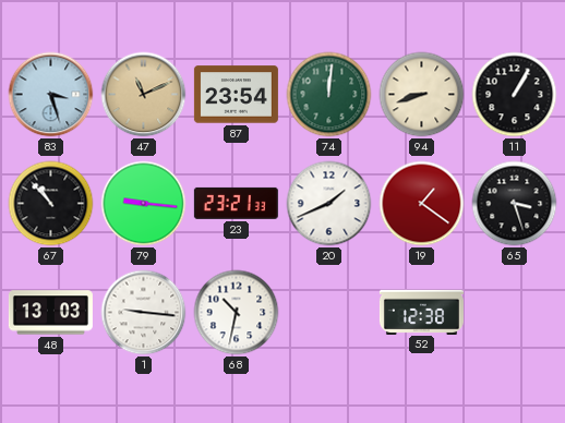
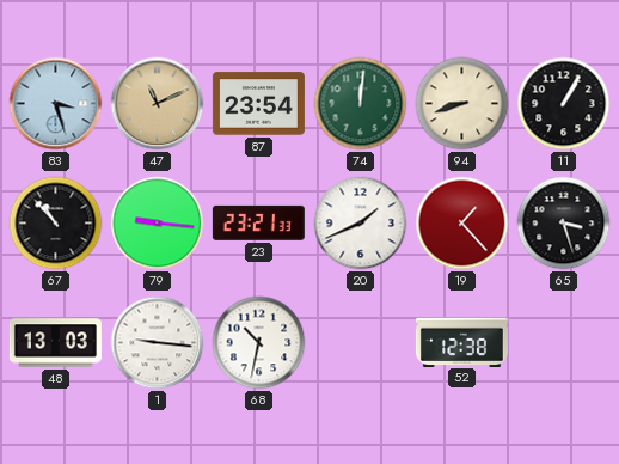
19: 1:21 -> 1:23
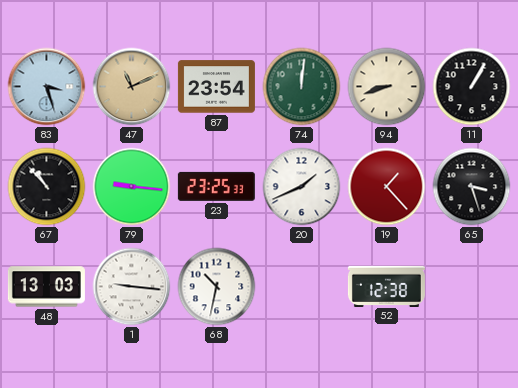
23: 23:21 -> 23:25
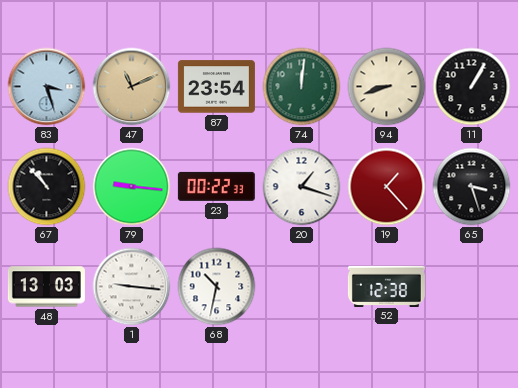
23: 23:25 -> 00:22
20: 1:41 -> 1:18
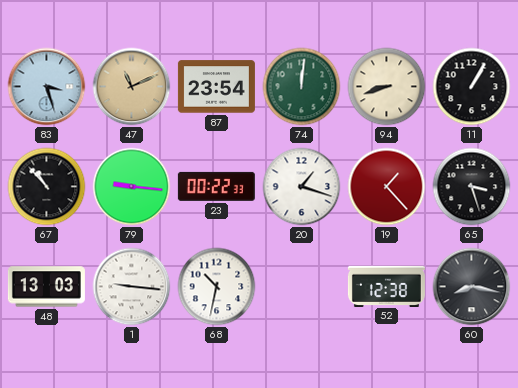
60: none -> 8:17
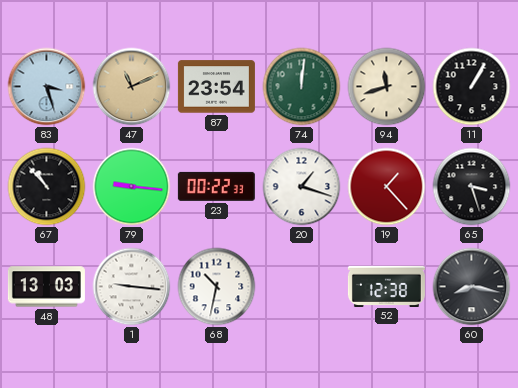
94: 8:42 -> 11:42
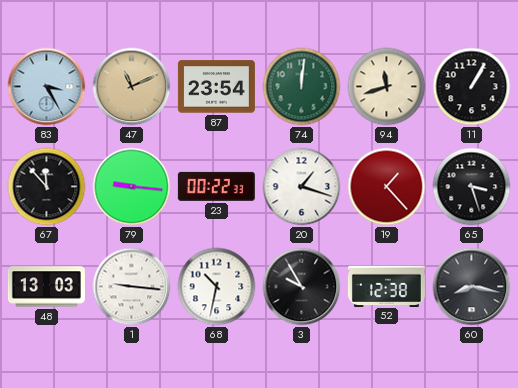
83: 3:27 -> 3:25
67: 10:53 -> 11:53
3: none -> 9:55
